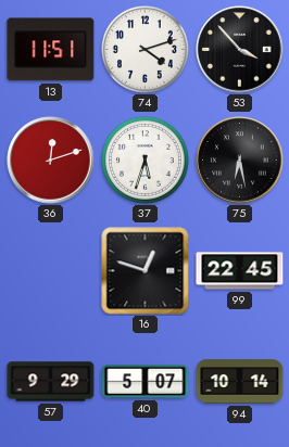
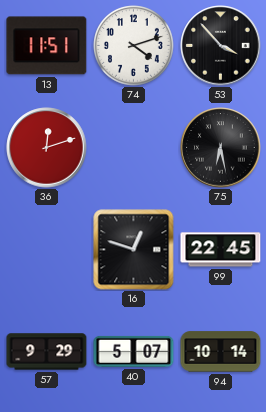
37: 5:33 -> none
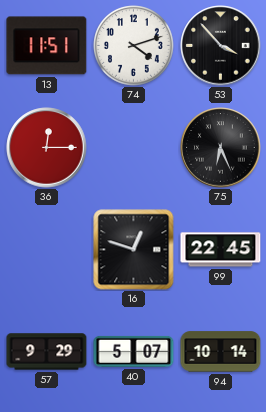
36: 12:12 -> 12:15
75: 6:28 -> 6:26
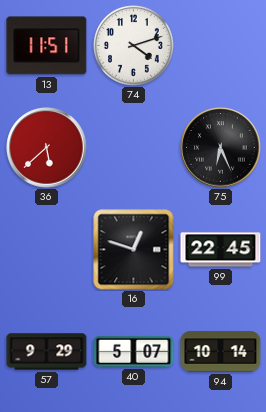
53: 3:53 -> none
36: 12:15 -> 5:38
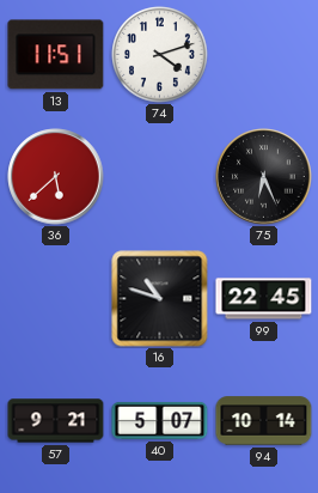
16: 12:48 -> 10:48
57: 9:29 -> 9:21
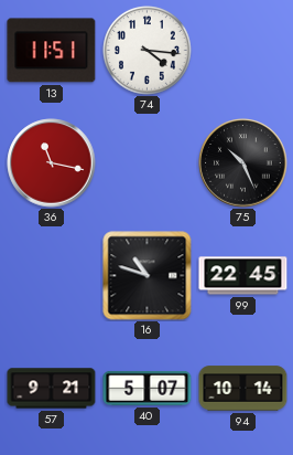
74: 4:12 -> 4:16
36: 5:38 -> 11:17
75: 6:26 -> 10:26
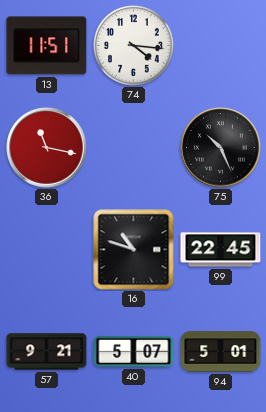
94: 10:14 -> 5:01
